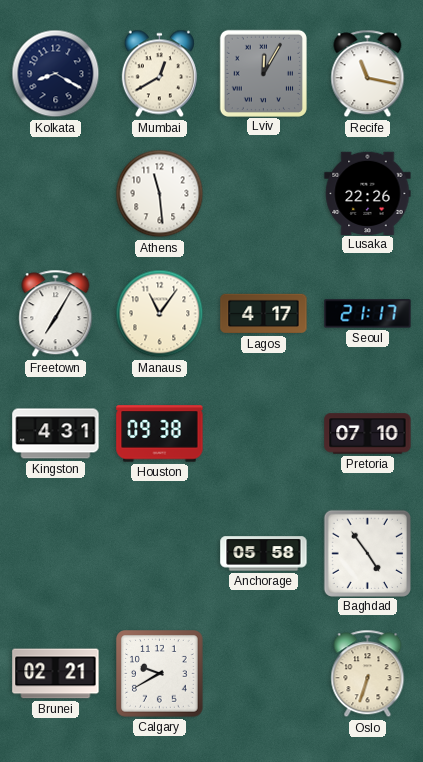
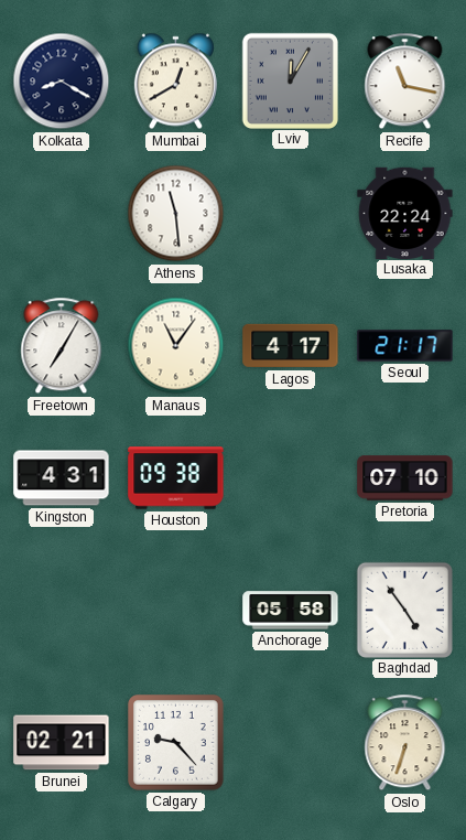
Lusaka: 22:26 -> 22:24
Calgary: 9:40 -> 9:23
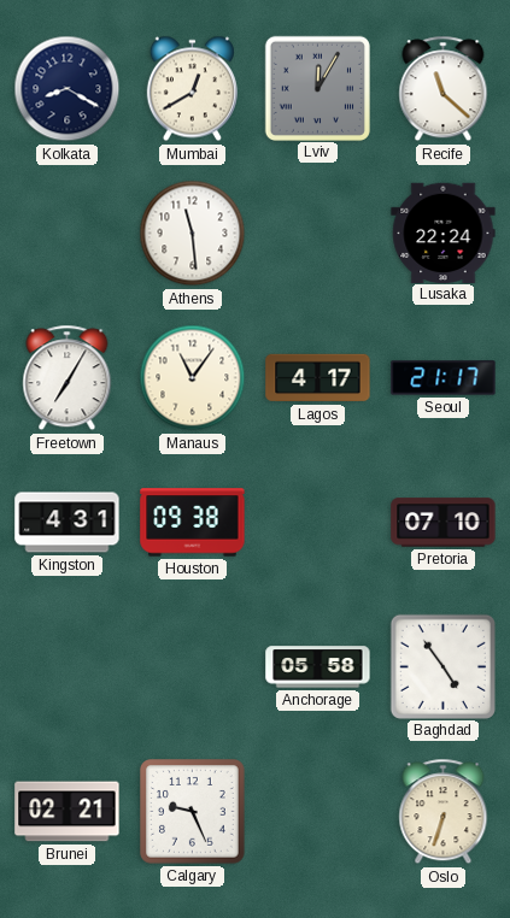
Recife: 11:17 -> 11:22
Calgary: 9:23 -> 9:26
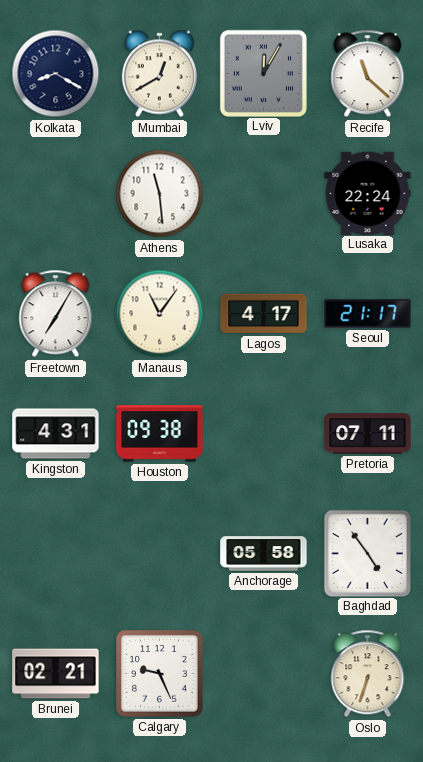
Pretoria: 07:10 -> 07:11
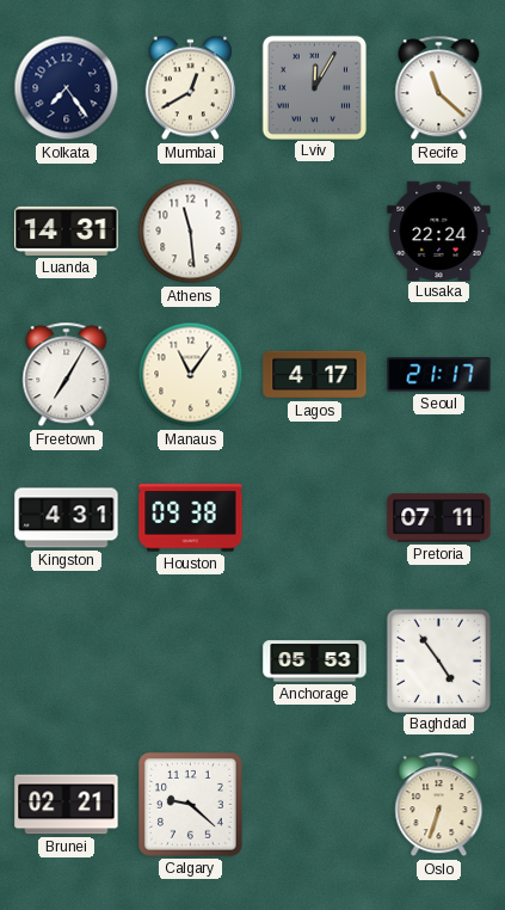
Kolkata: 8:20 -> 7:24
Luanda: none -> 14:31
Anchorage: 05:58 -> 05:53
Calgary: 9:26 -> 9:22
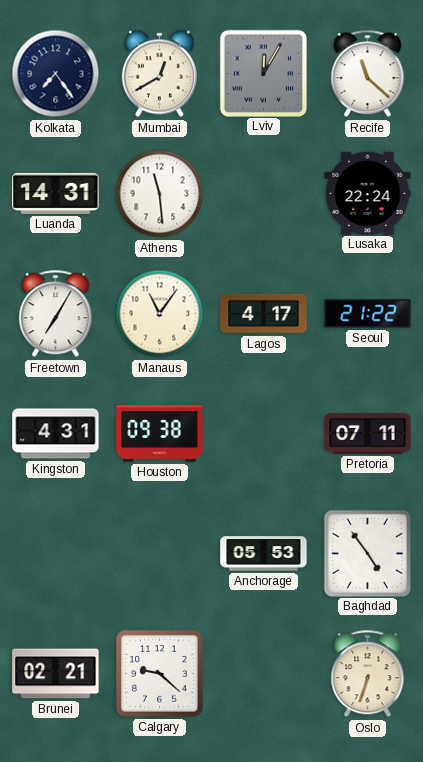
Seoul: 21:17 -> 21:22
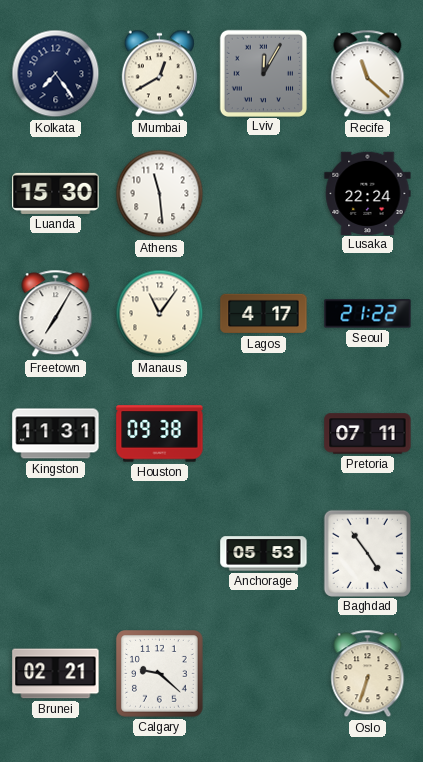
Luanda: 14:31 -> 15:30
Kingston: 4:31 -> 11:31
